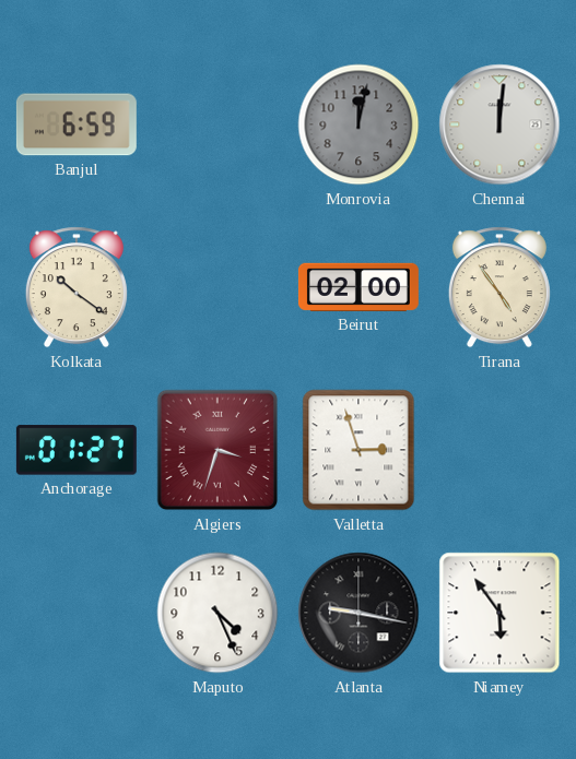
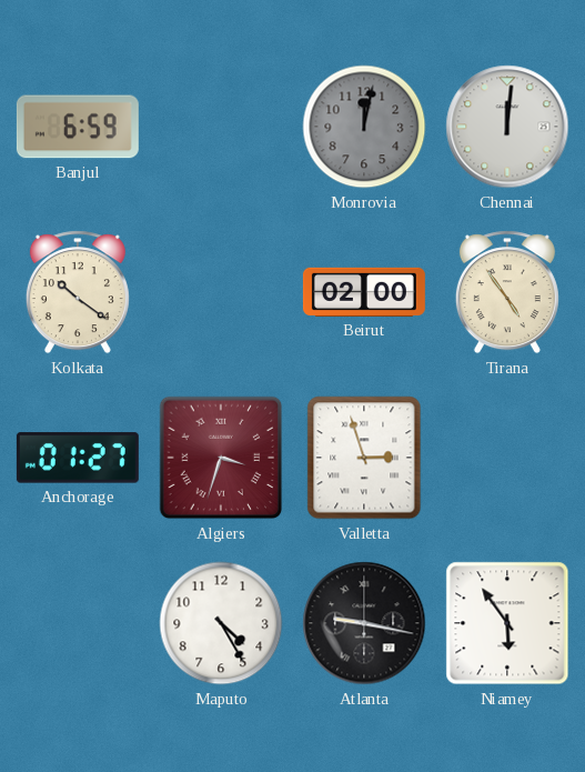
Maputo: 4:26 -> 4:25
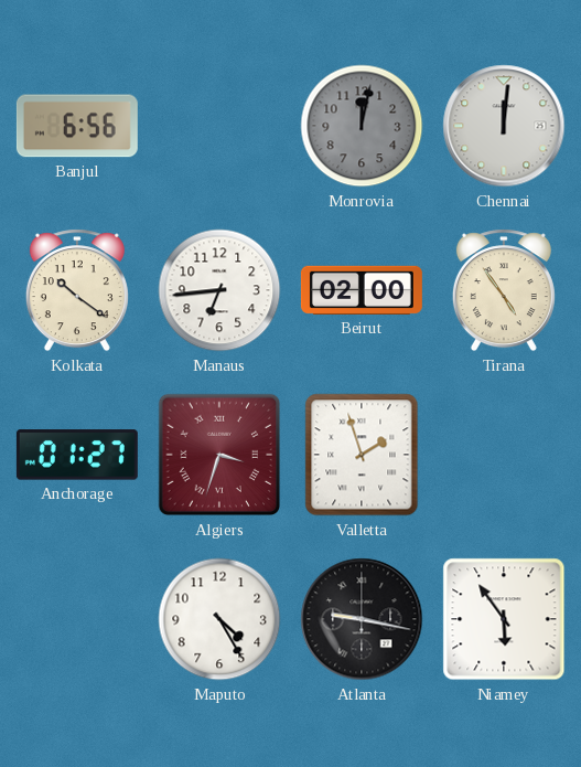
Banjul: 6:59 -> 6:56
Manaus: none -> 6:44
Valletta: 2:57 -> 1:57
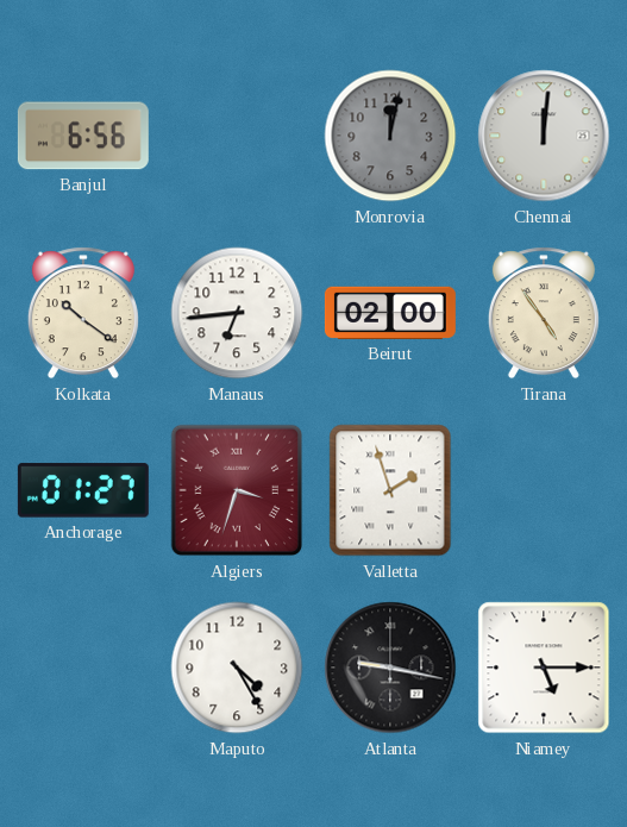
Niamey: 5:54 -> 5:15
